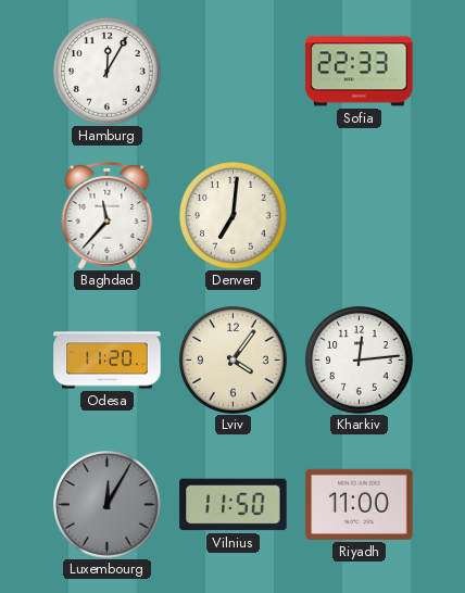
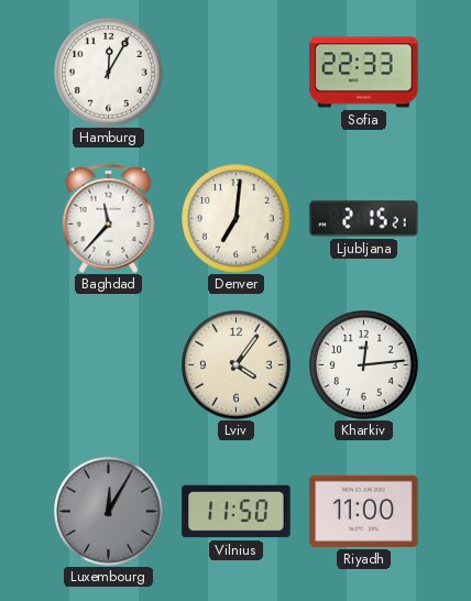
Ljubljana: none -> 2:15
Odesa: 11:20 -> none
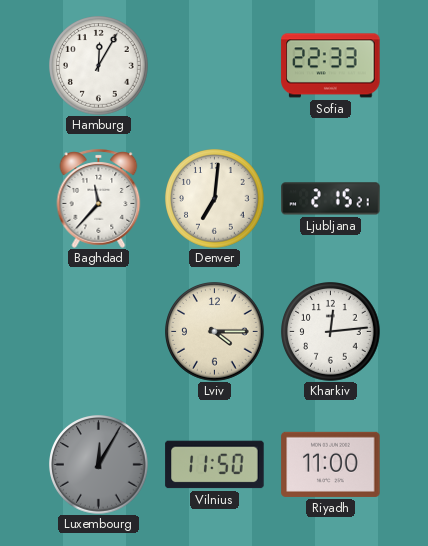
Lviv: 4:06 -> 4:15
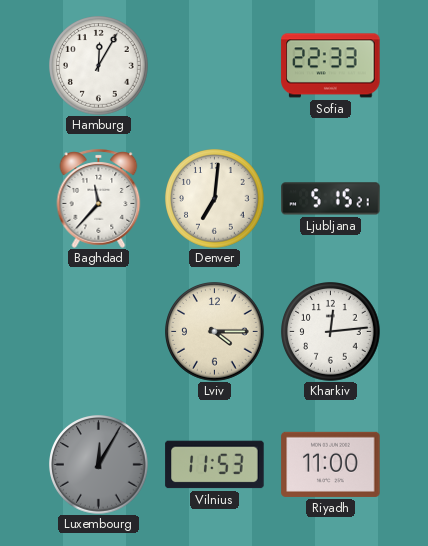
Ljubljana: 2:15 -> 5:15
Vilnius: 11:50 -> 11:53
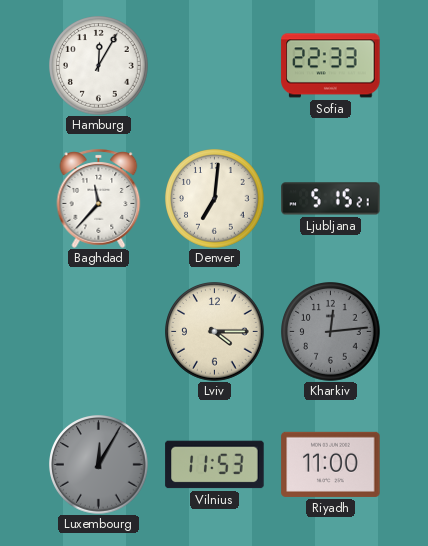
Kharkiv dial: white -> grey
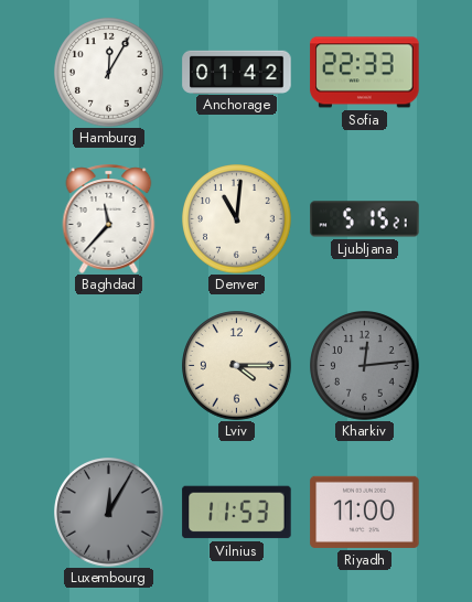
Anchorage: none -> 01:42
Denver: 7:01 -> 11:01
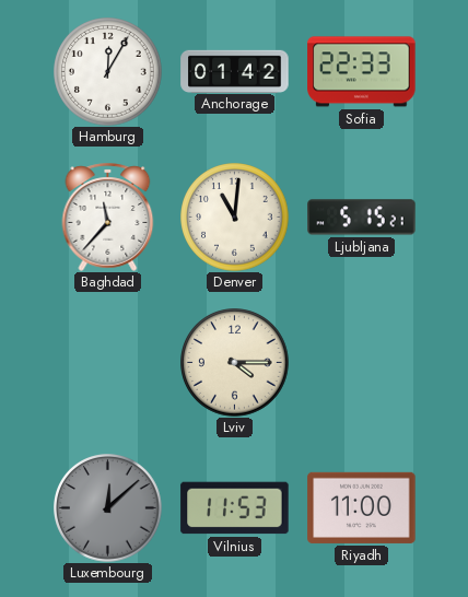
Kharkiv: 12:14 -> none
Luxembourg: 12:05 -> 12:08
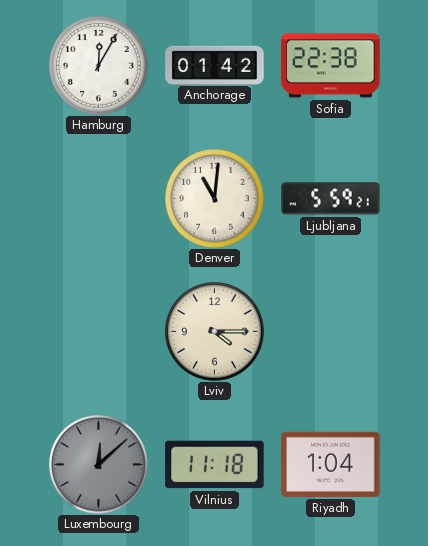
Sofia: 22:33 -> 22:38
Baghdad: 11:37 -> none
Ljubljana: 5:15 -> 5:59
Vilnius: 11:53 -> 11:18
Riyadh: 11:00 -> 1:04
